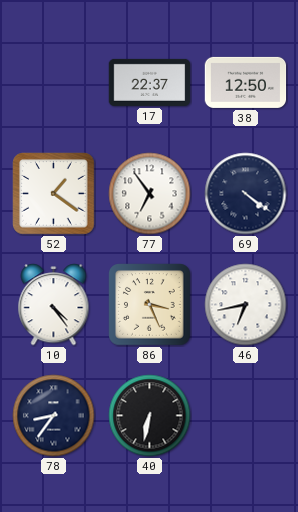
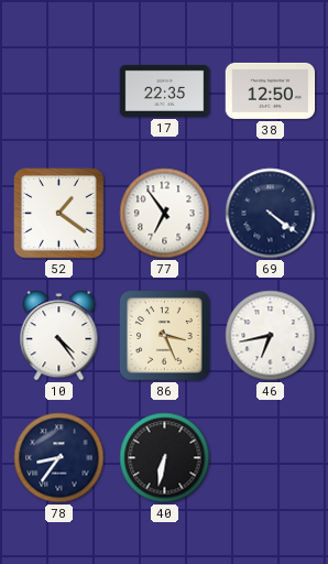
17: 22:37 -> 22:35
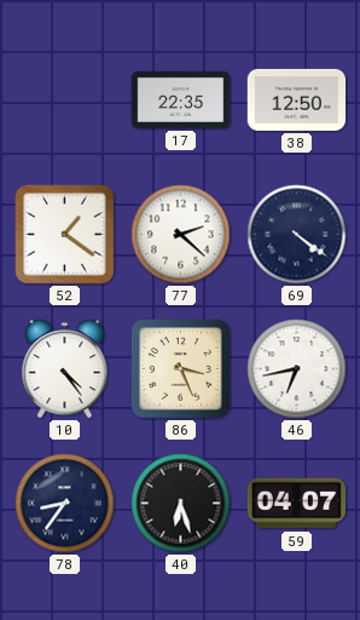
77: 6:54 -> 2:22
40: 6:32 -> 6:27
59: none -> 04:07
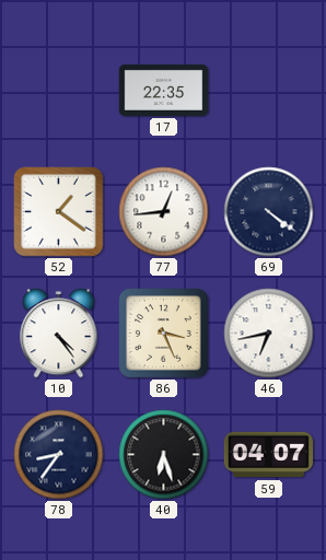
38: 12:50 -> none
77: 2:22 -> 12:44
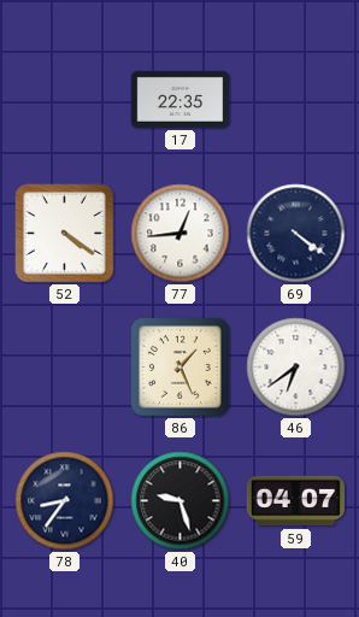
52: 1:21 -> 4:21
10: 4:24 -> none
86: 3:26 -> 1:26
46: 6:43 -> 6:39
40: 6:27 -> 9:27
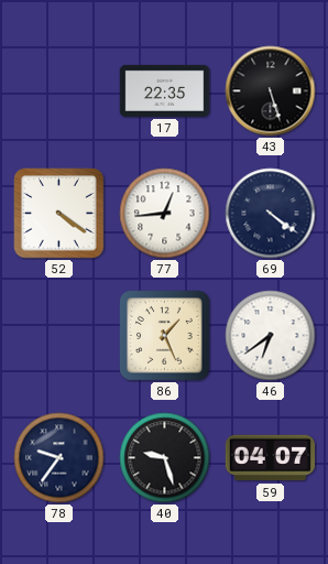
43: none -> 5:27
78: 8:36 -> 9:36
